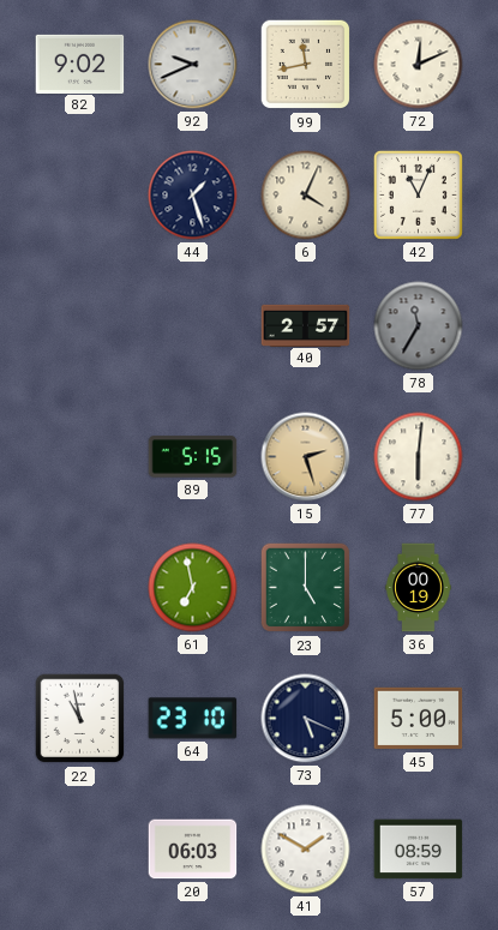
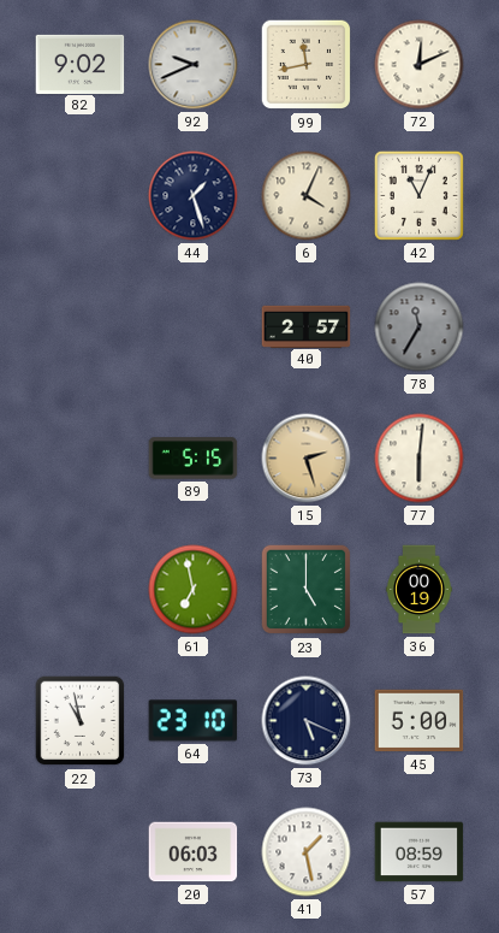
41: 1:50 -> 1:28
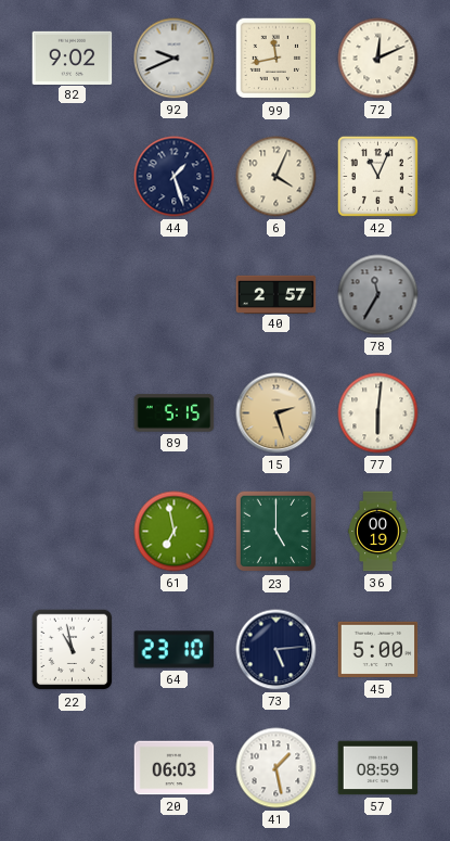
73: 5:19 -> 5:14
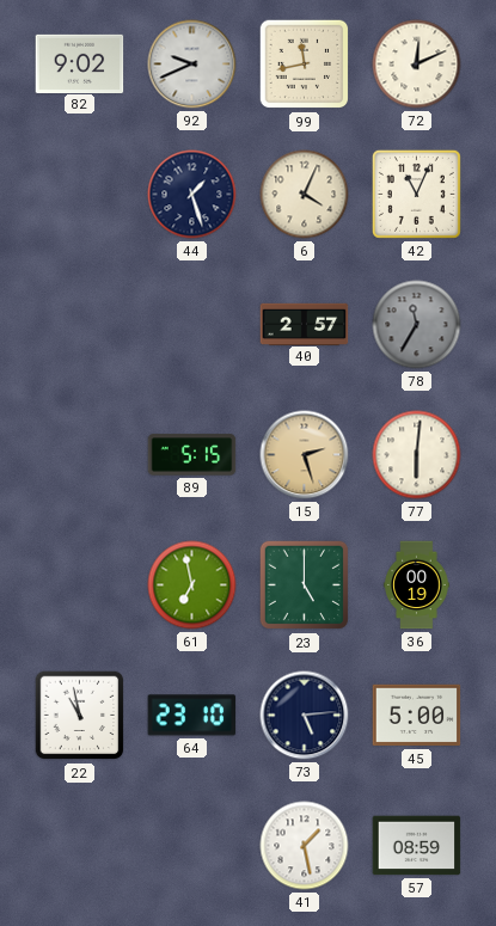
20: 06:03 -> none
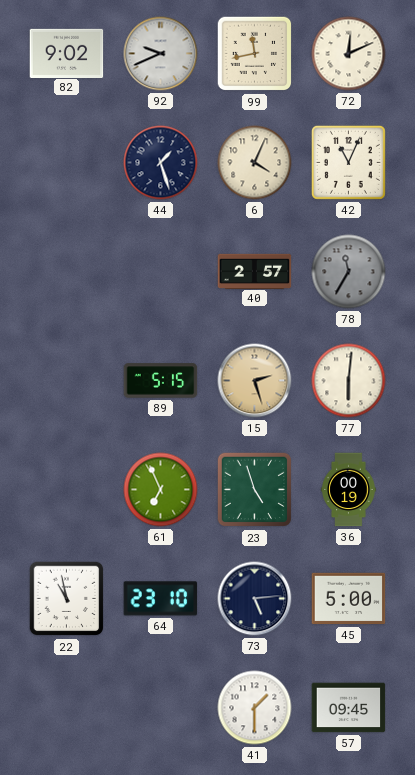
61: 6:58 -> 6:56
23: 5:00 -> 4:57
41: 1:28 -> 1:30
57: 08:59 -> 09:45
